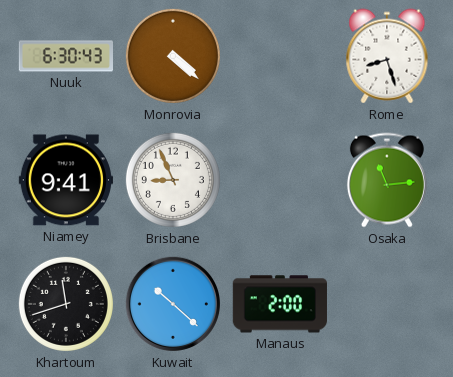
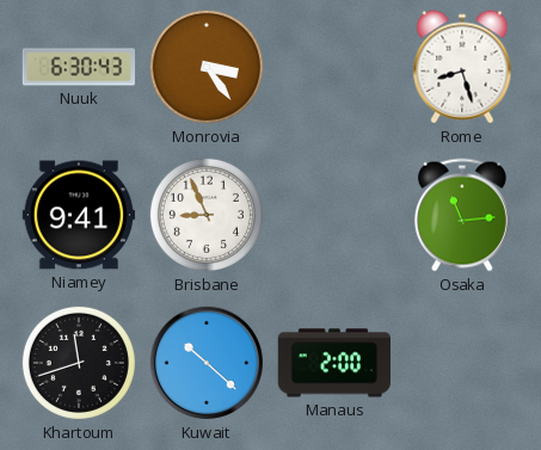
Monrovia: 4:22 -> 3:24
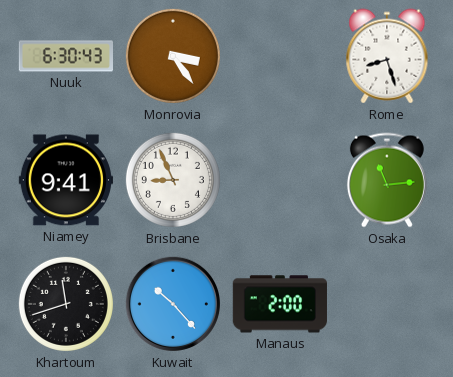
Kuwait: 10:22 -> 10:23
